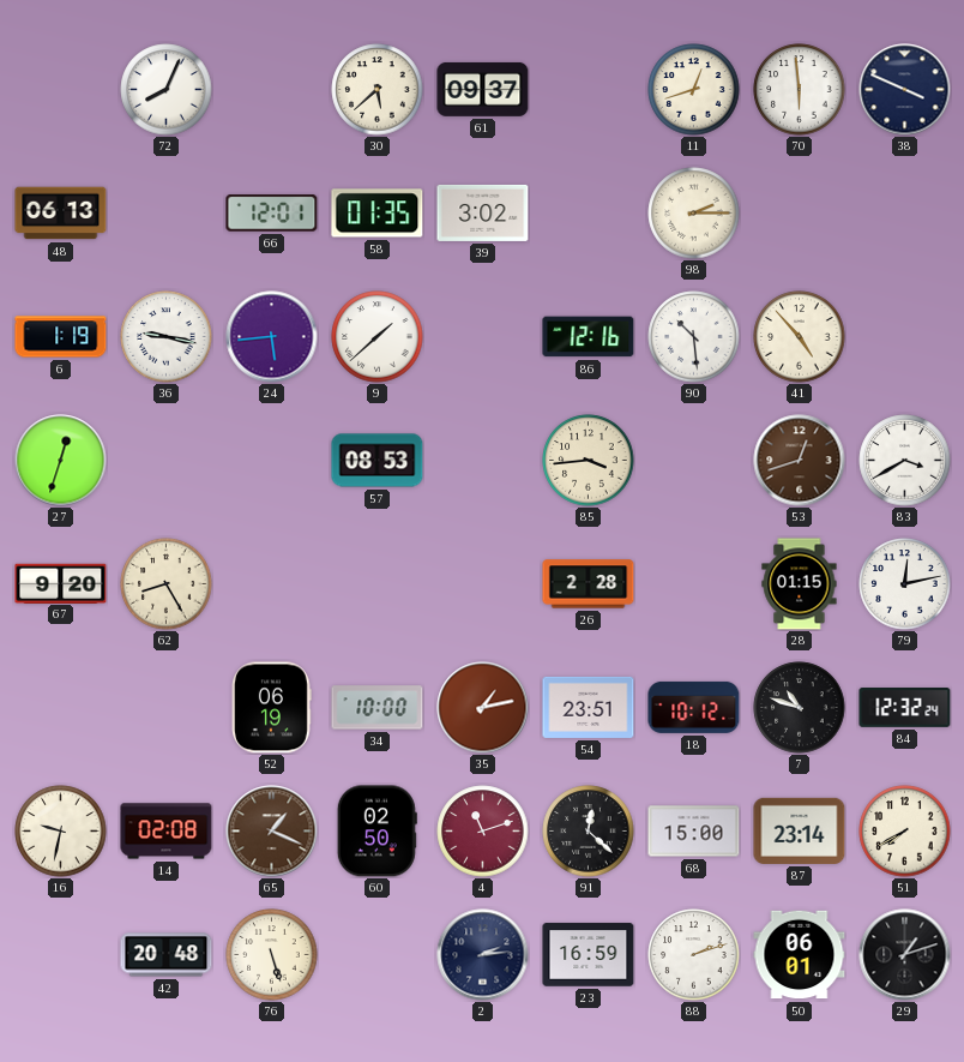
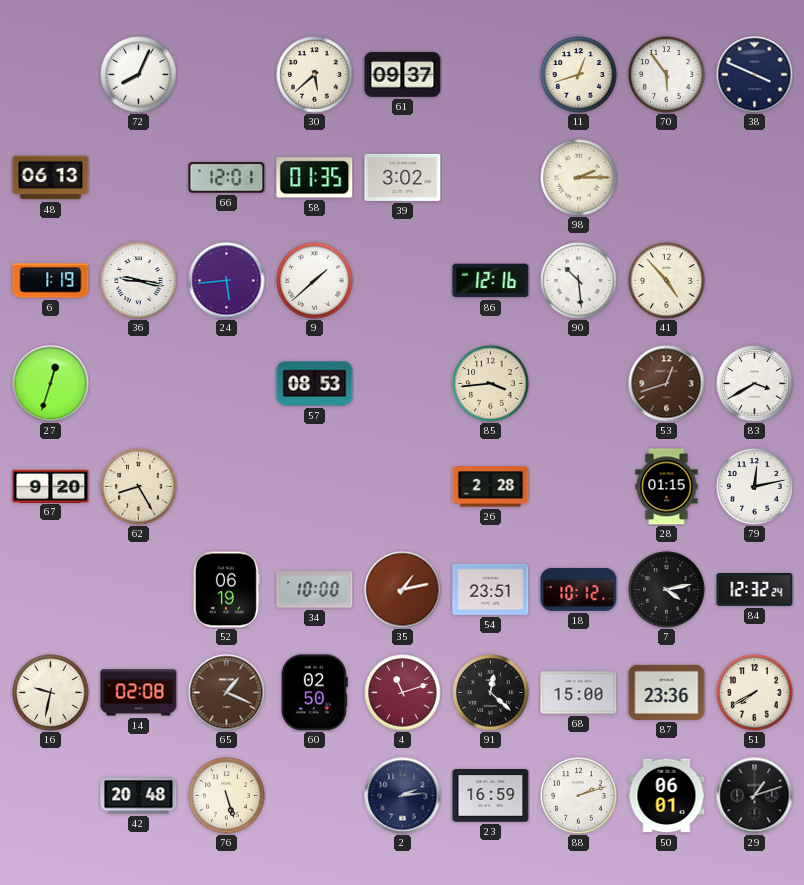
70: 5:59 -> 5:54
7: 10:48 -> 4:13
87: 23:14 -> 23:36
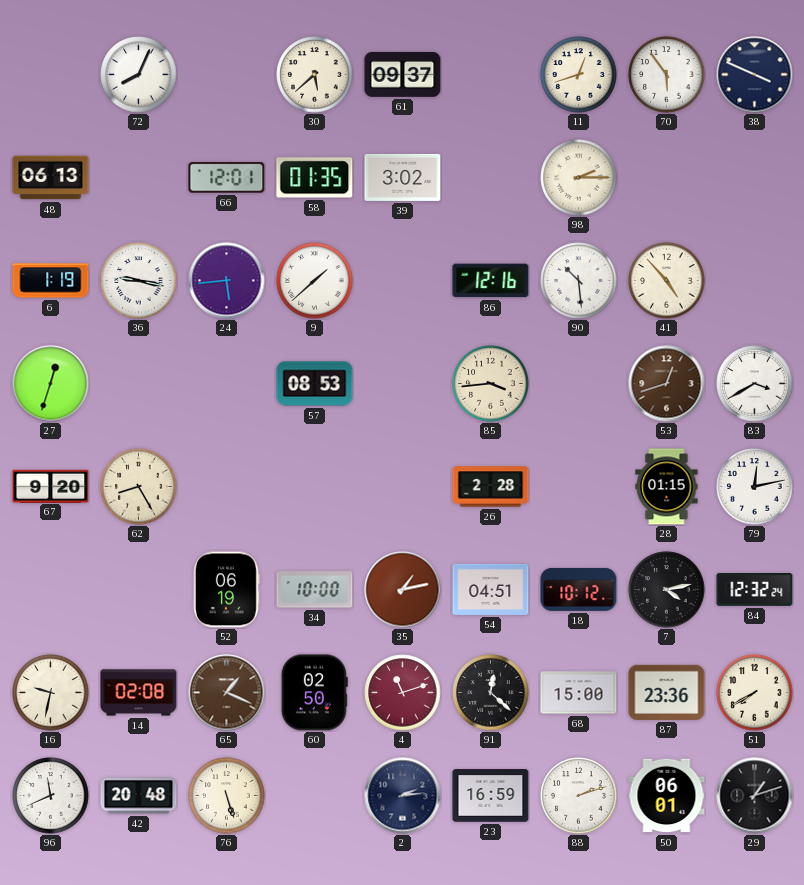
54: 23:51 -> 04:51
96: none -> 11:41
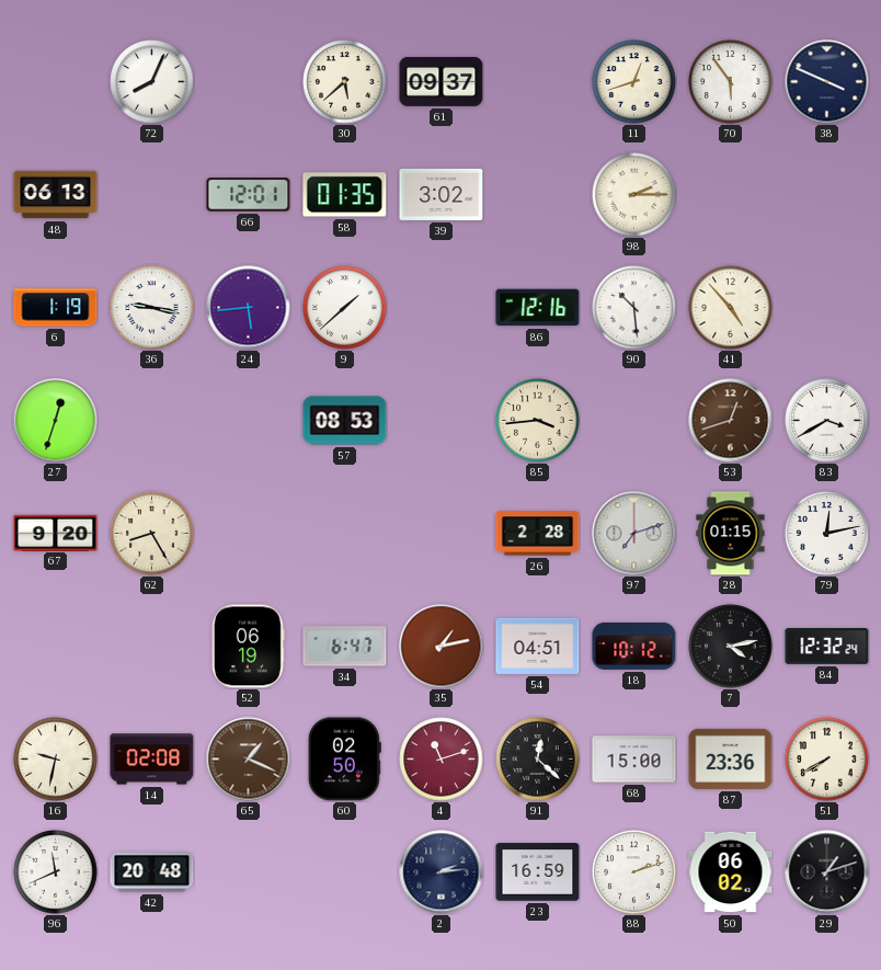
97: none -> 7:12
34: 10:00 -> 6:47
76: 5:27 -> none
50: 06:01 -> 06:02
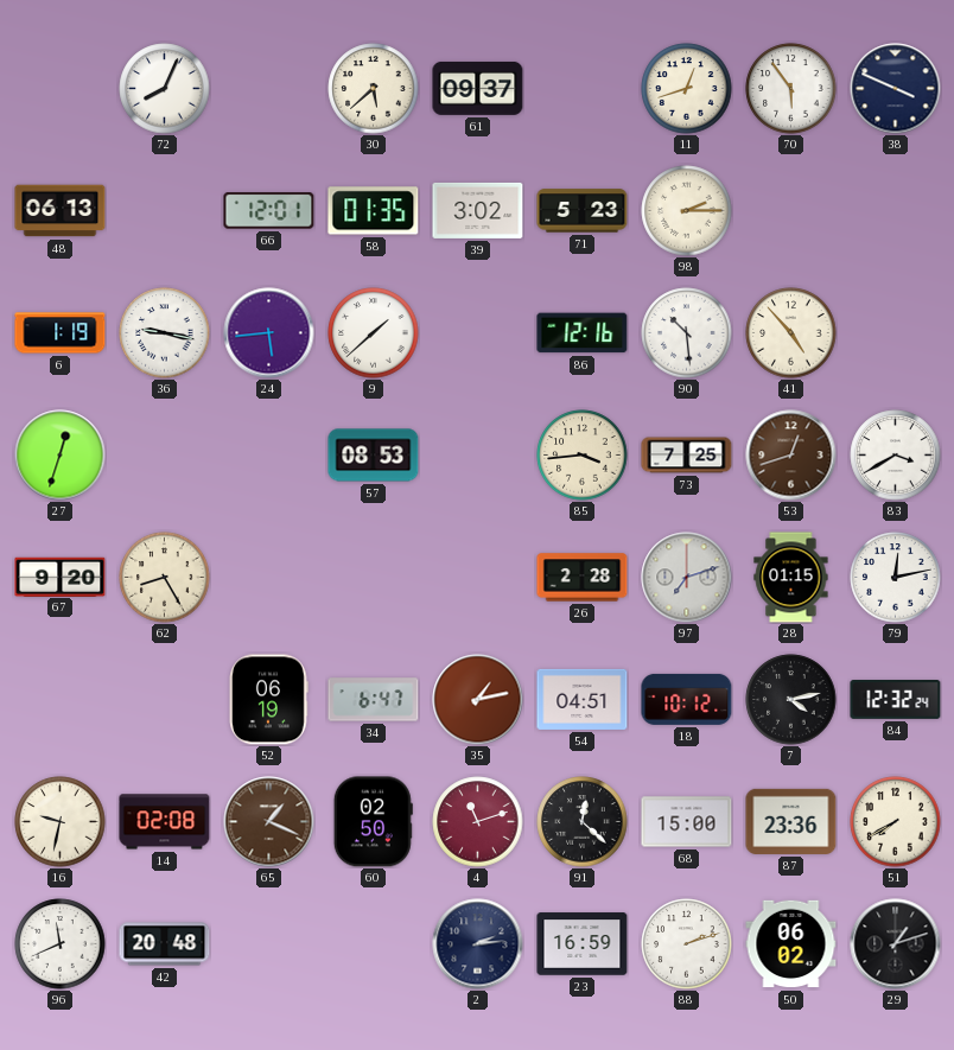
71: none -> 5:23
73: none -> 7:25
